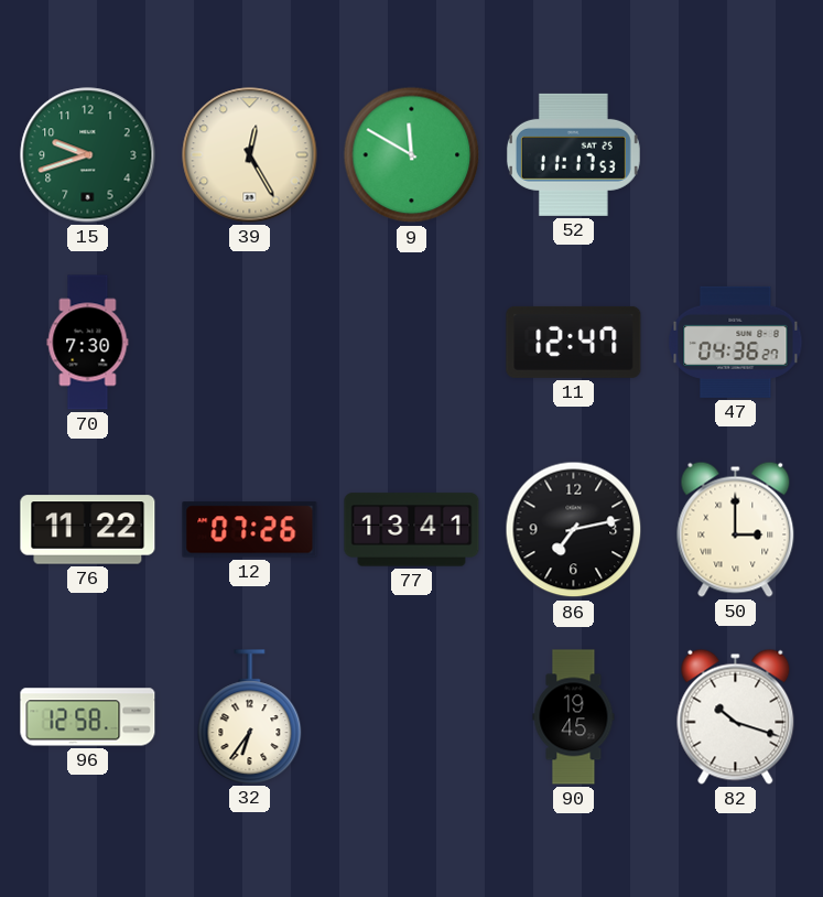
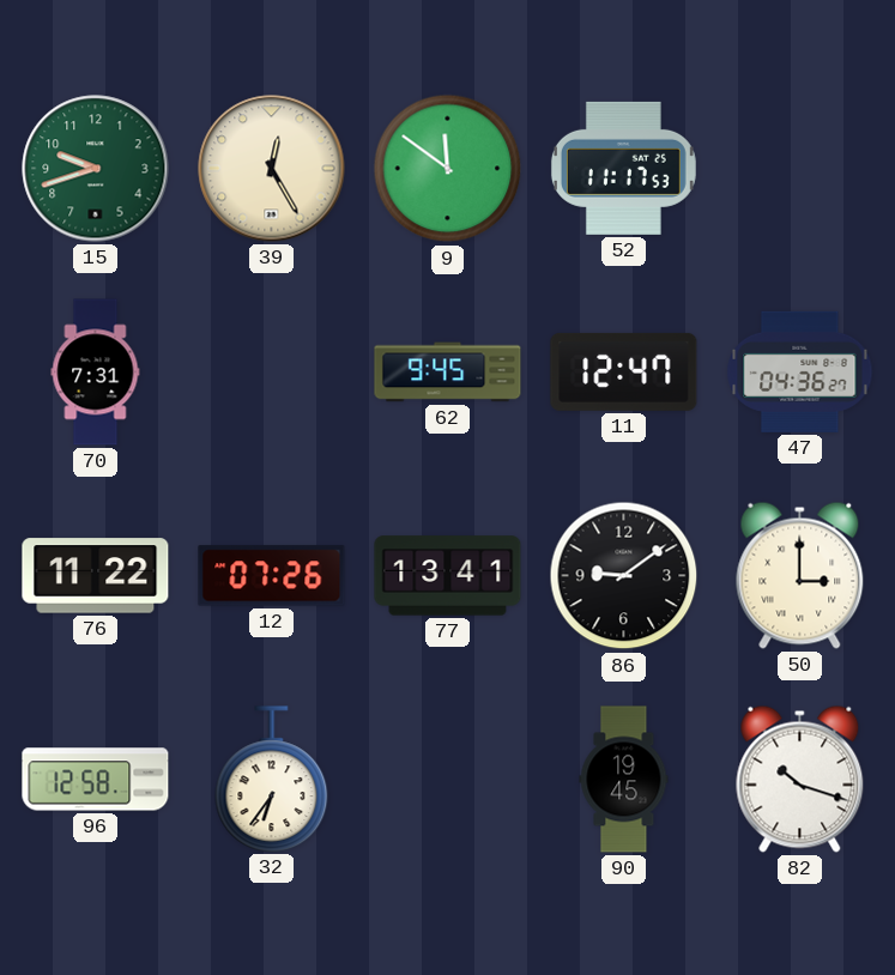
9: 11:50 -> 11:51
70: 7:30 -> 7:31
62: none -> 9:45
86: 7:13 -> 9:09
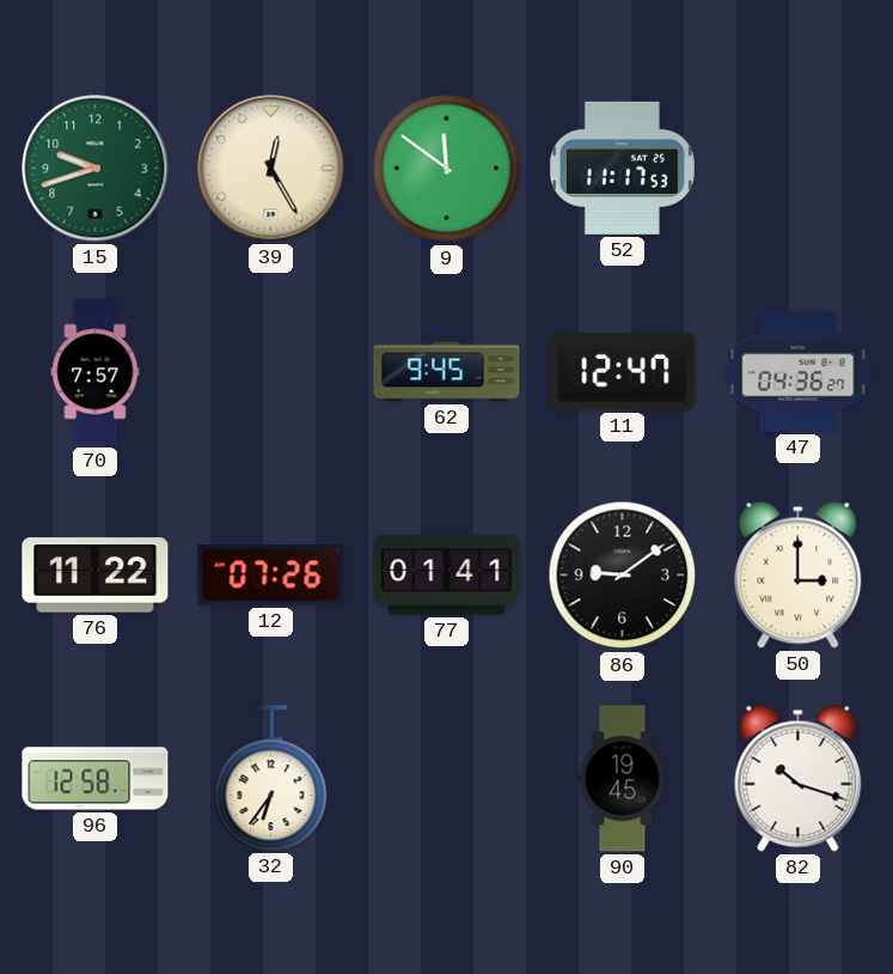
70: 7:31 -> 7:57
77: 13:41 -> 01:41
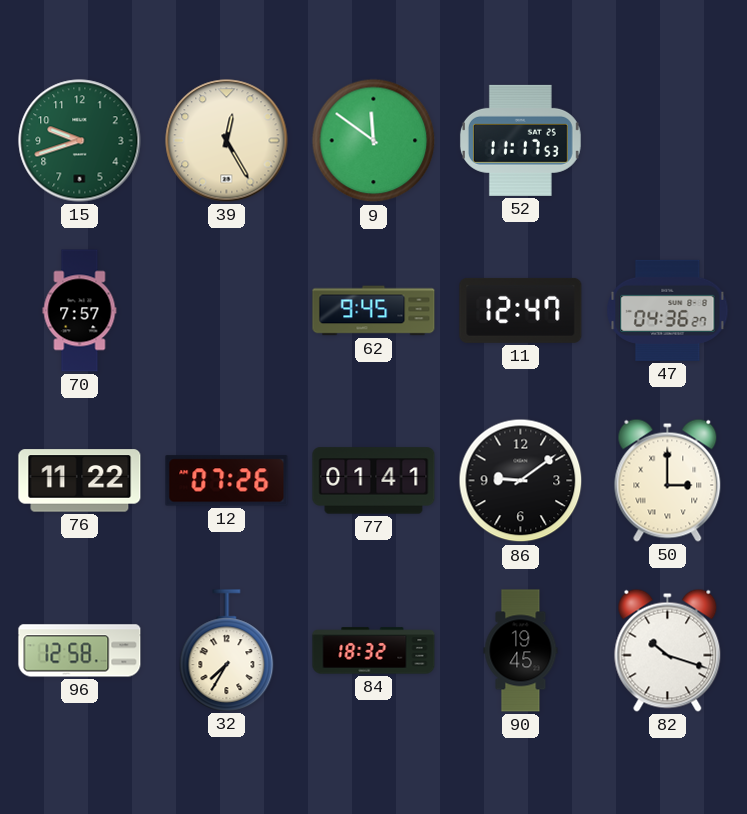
32: 6:36 -> 7:35
84: none -> 18:32
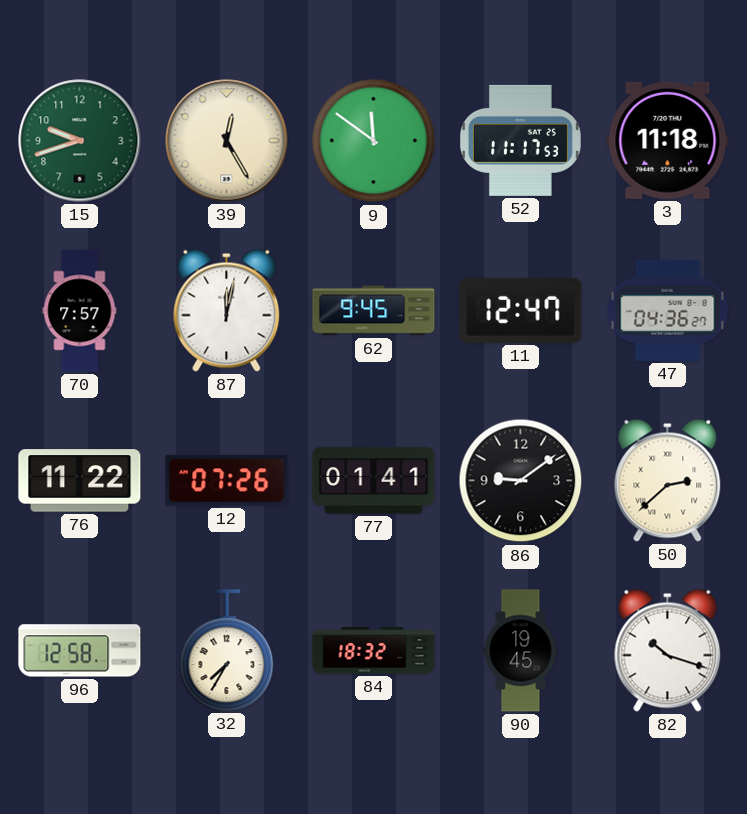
3: none -> 11:18
87: none -> 12:02
50: 3:00 -> 2:38
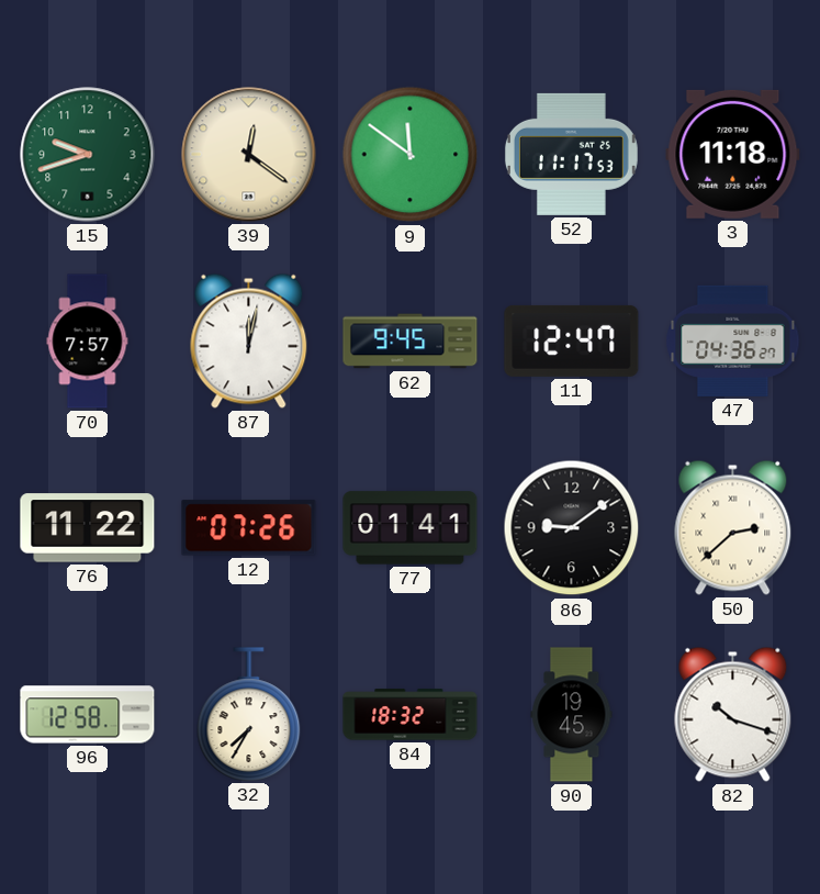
39: 12:25 -> 12:21
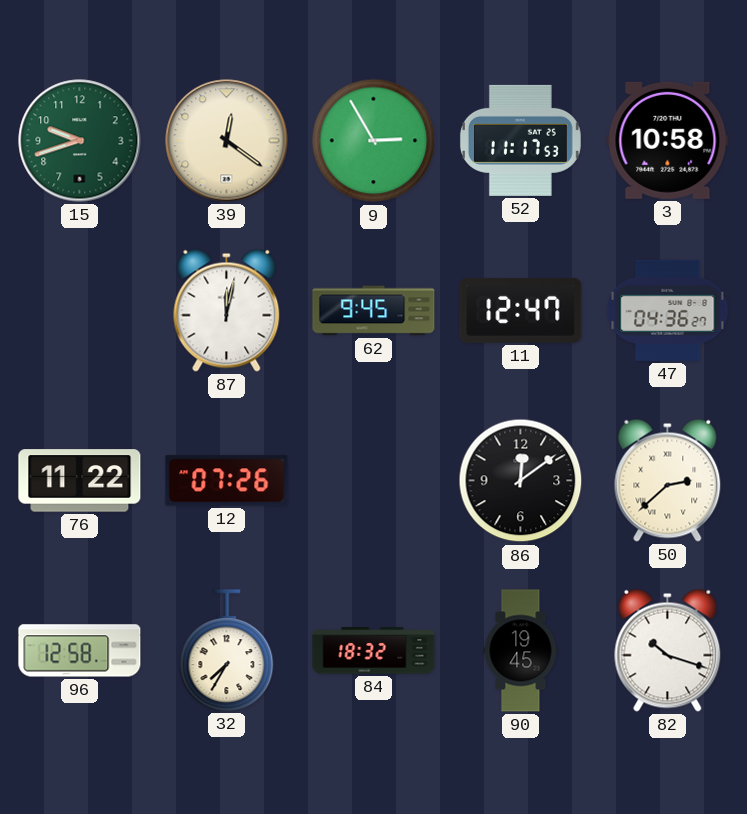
9: 11:51 -> 2:55
3: 11:18 -> 10:58
70: 7:57 -> none
77: 01:41 -> none
86: 9:09 -> 12:09
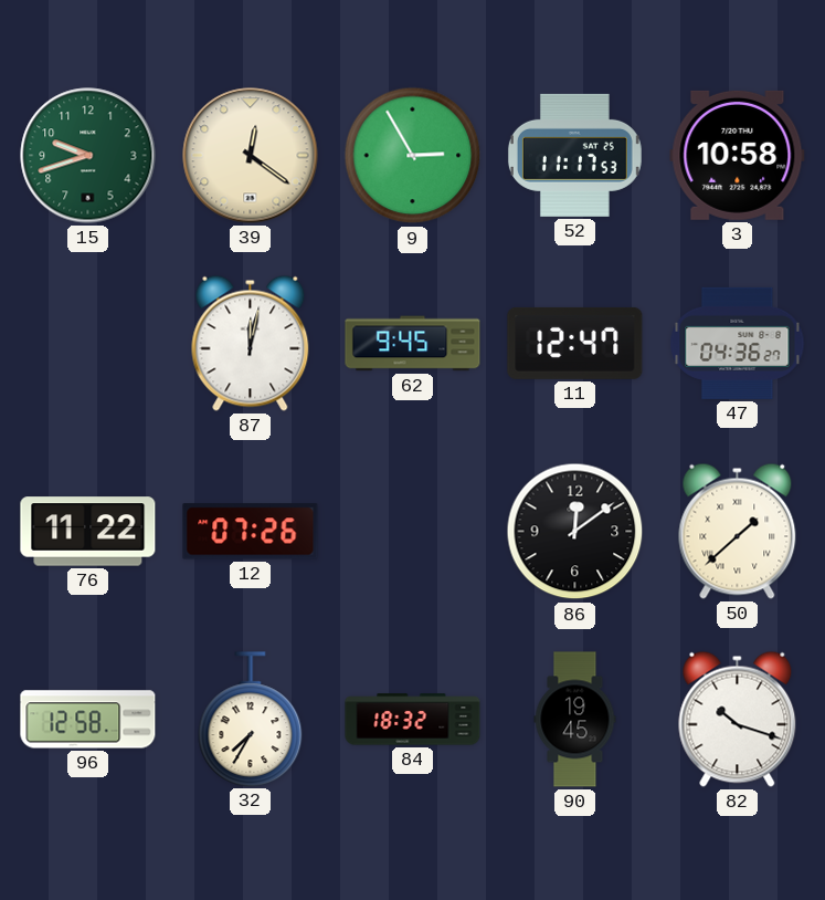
50: 2:38 -> 1:38
